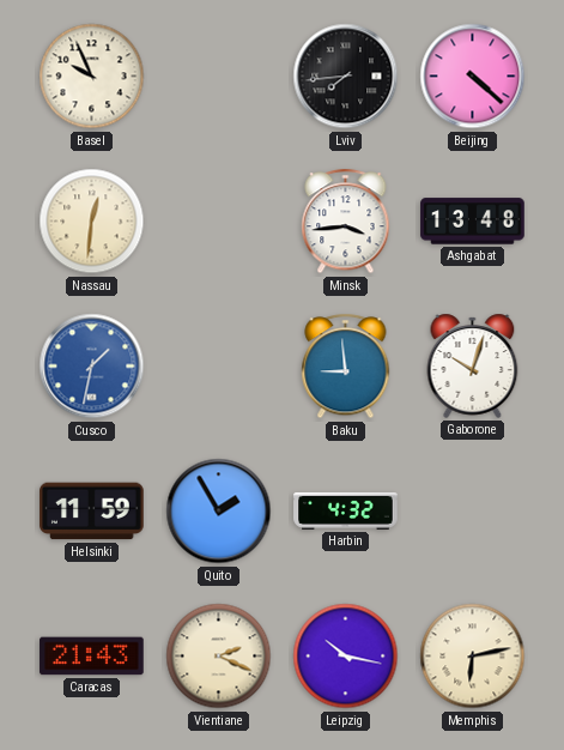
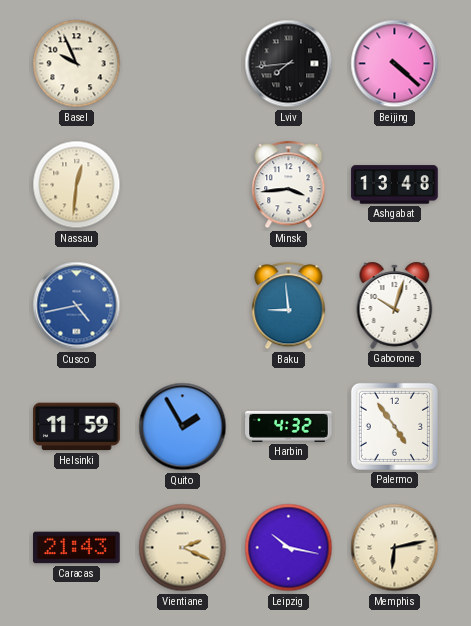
Cusco: 1:32 -> 4:43
Palermo: none -> 4:54
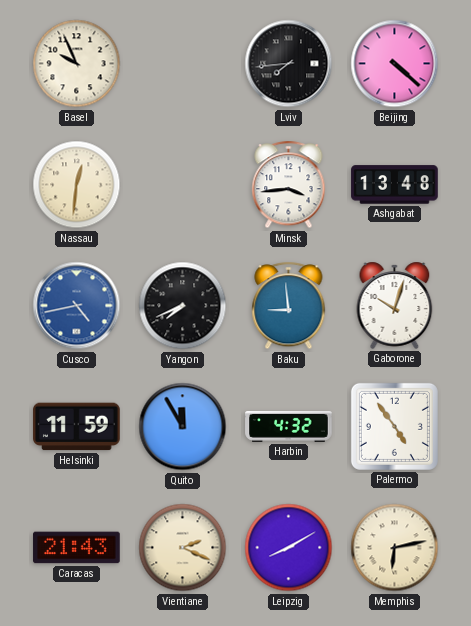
Yangon: none -> 7:41
Quito: 1:55 -> 11:55
Leipzig: 10:17 -> 8:10
